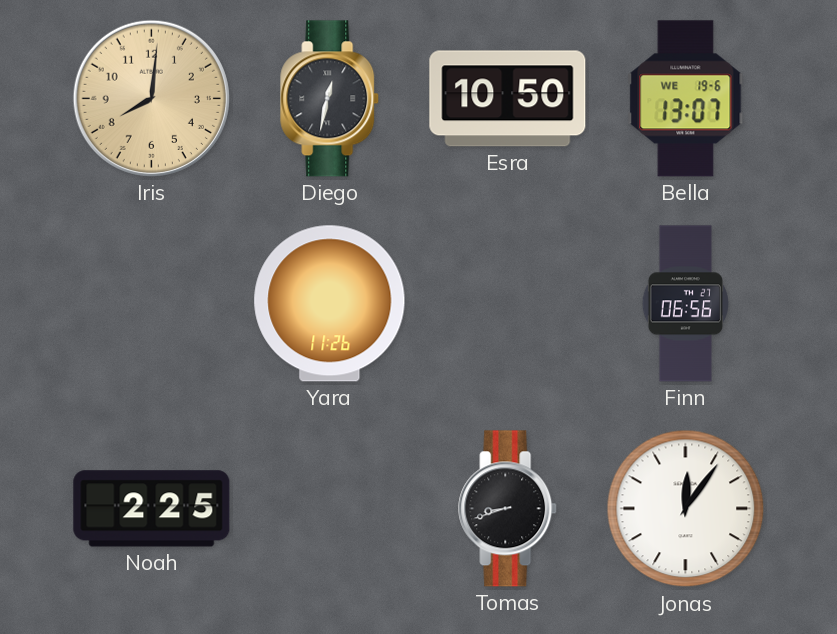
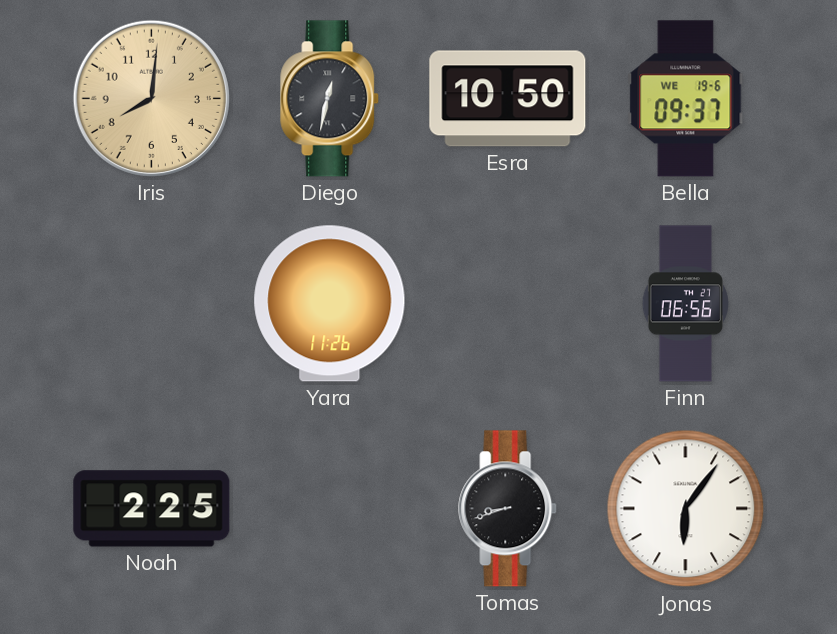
Bella: 13:07 -> 09:37
Jonas: 12:06 -> 6:06
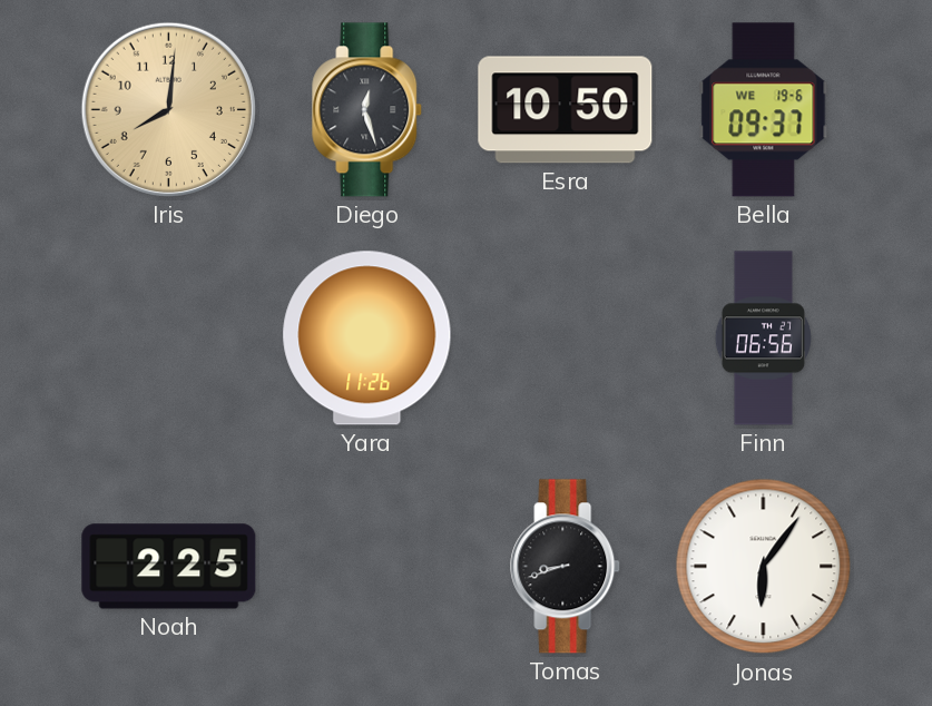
Diego: 12:32 -> 12:27
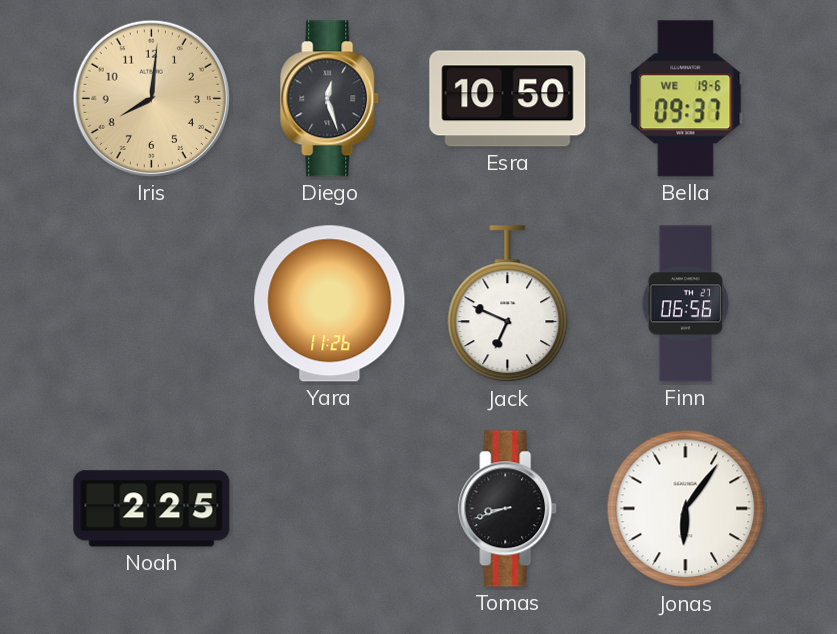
Jack: none -> 6:49
